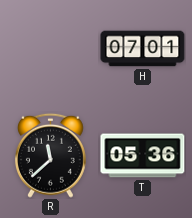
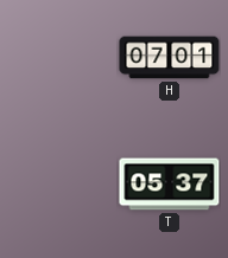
R: 11:38 -> none
T: 05:36 -> 05:37
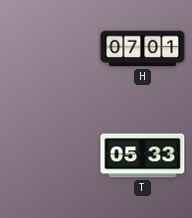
T: 05:37 -> 05:33
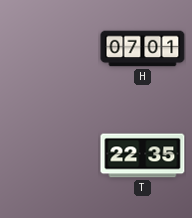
T: 05:33 -> 22:35
